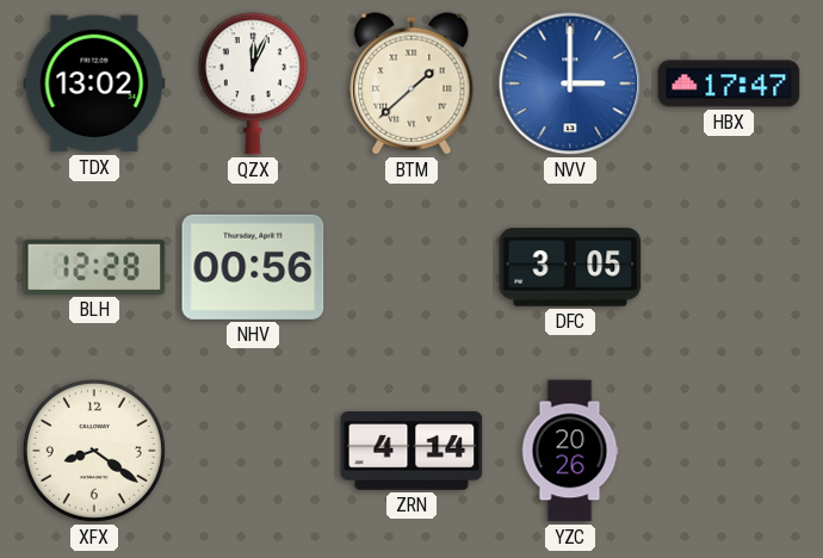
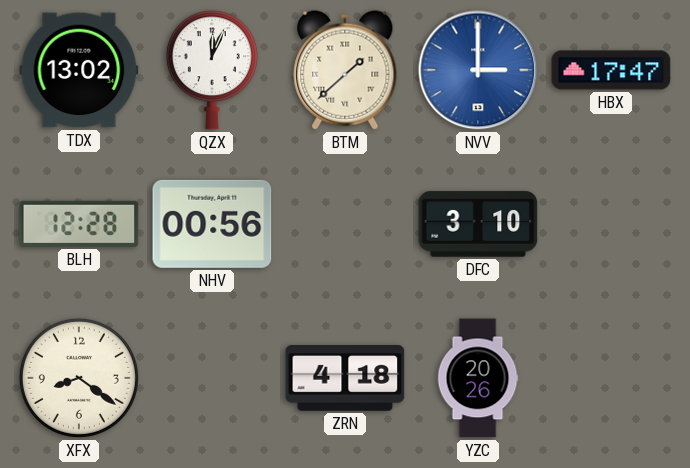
DFC: 3:05 -> 3:10
ZRN: 4:14 -> 4:18
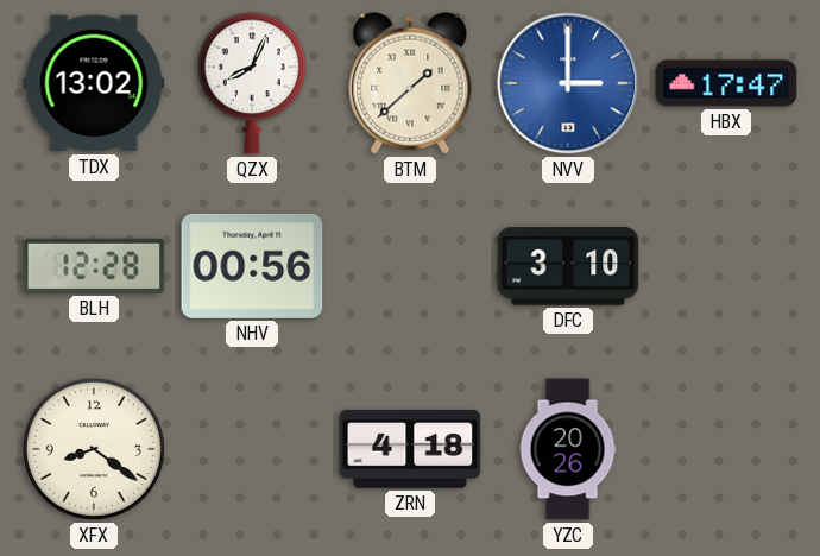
QZX: 12:04 -> 8:04
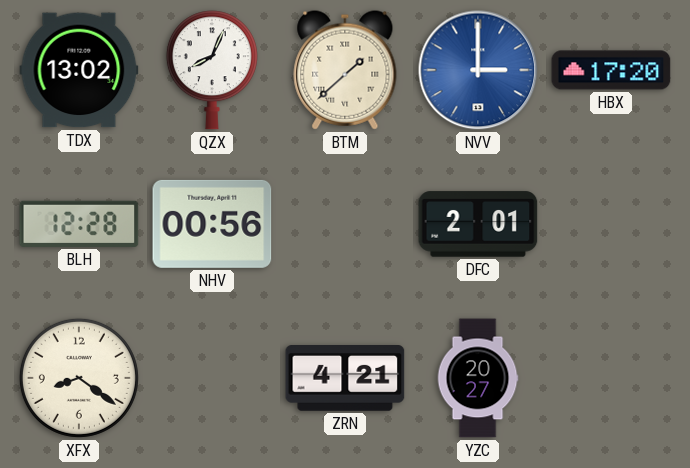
HBX: 17:47 -> 17:20
DFC: 3:10 -> 2:01
ZRN: 4:18 -> 4:21
YZC: 20:26 -> 20:27
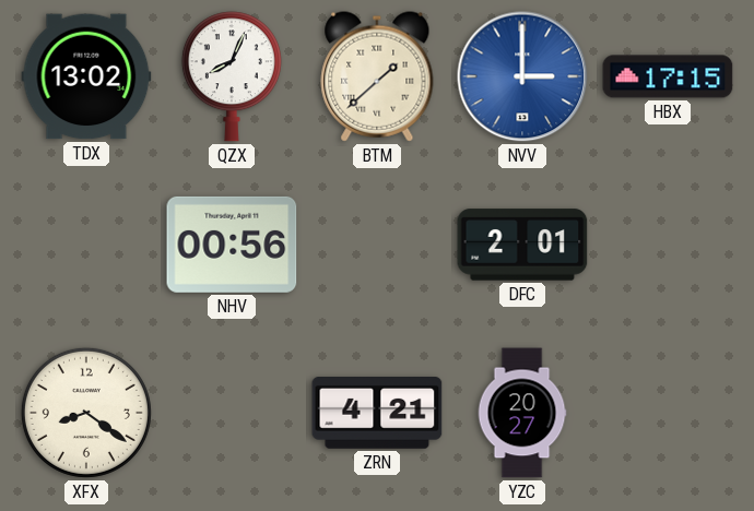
HBX: 17:20 -> 17:15
BLH: 12:28 -> none
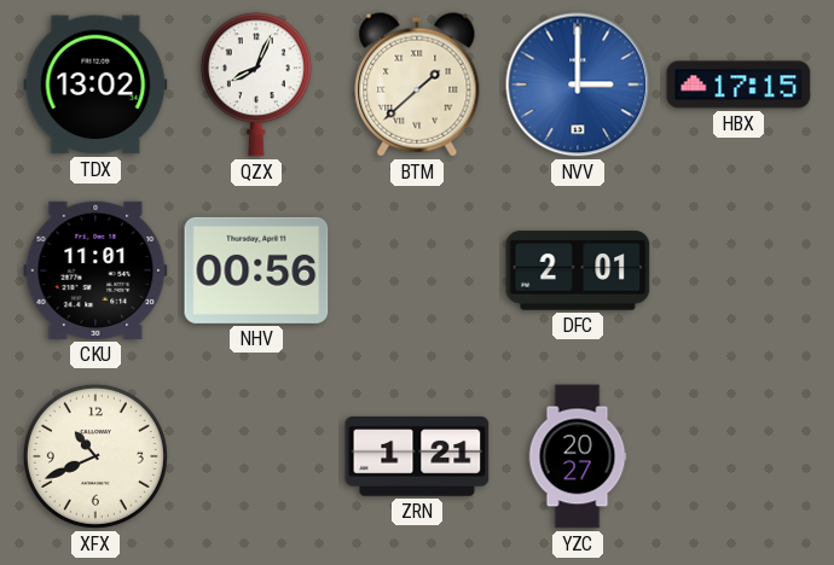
CKU: none -> 11:01
XFX: 8:21 -> 10:41
ZRN: 4:21 -> 1:21
